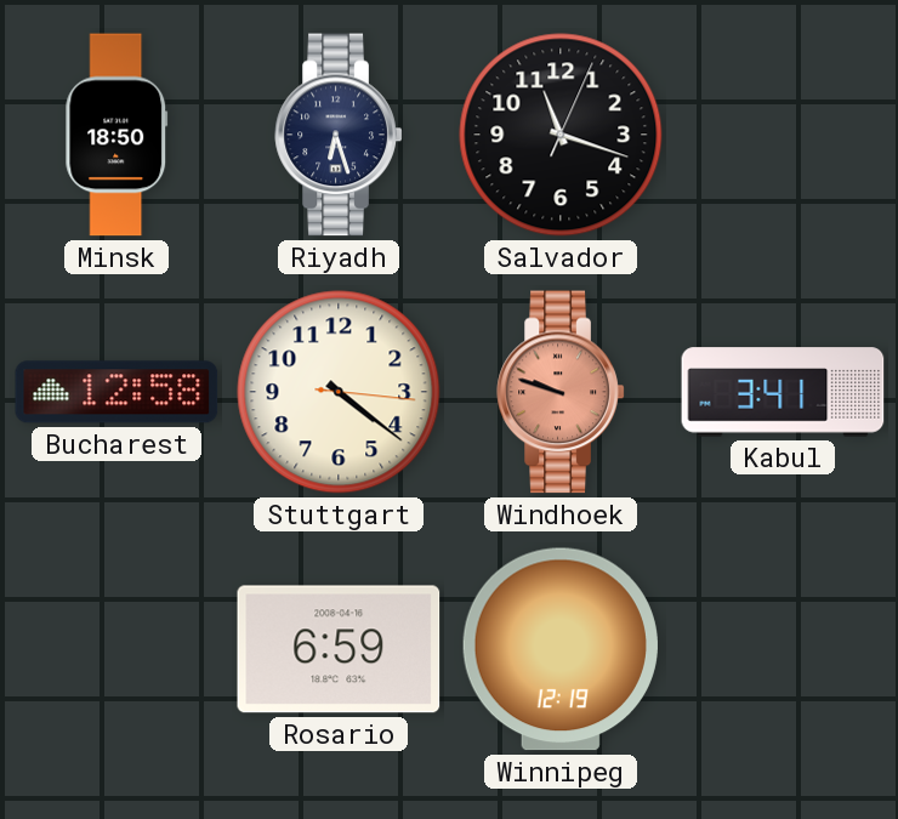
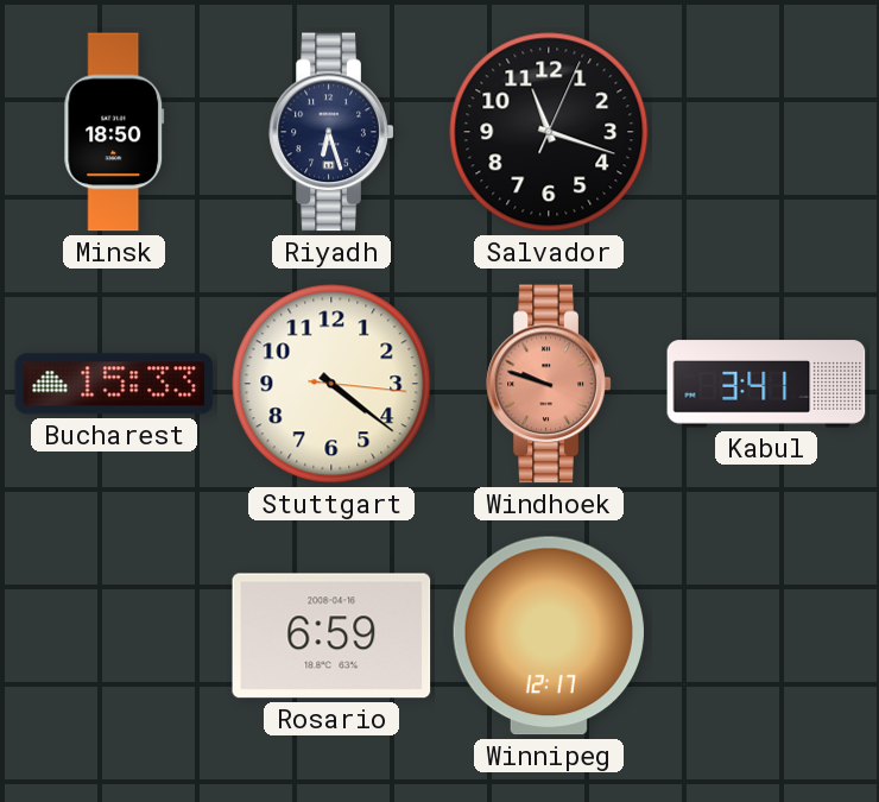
Bucharest: 12:58 -> 15:33
Winnipeg: 12:19 -> 12:17
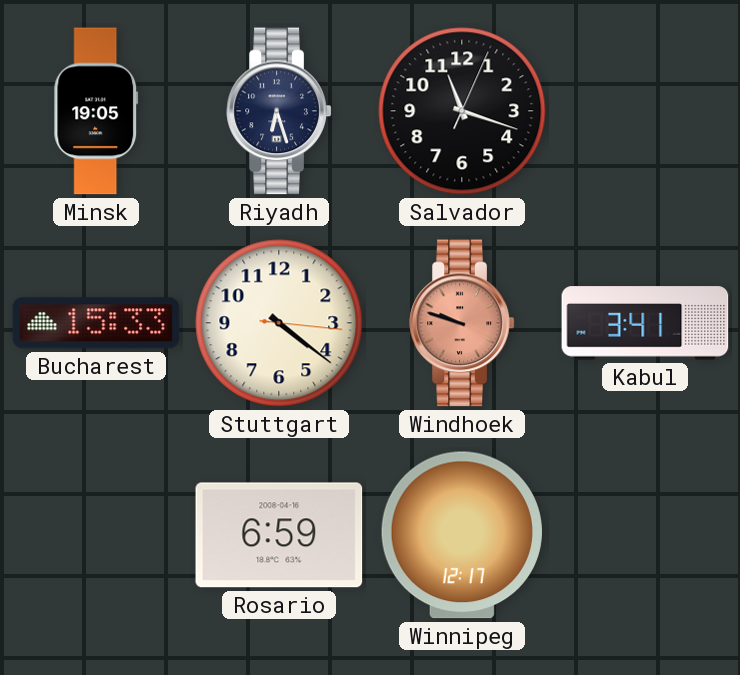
Minsk: 18:50 -> 19:05
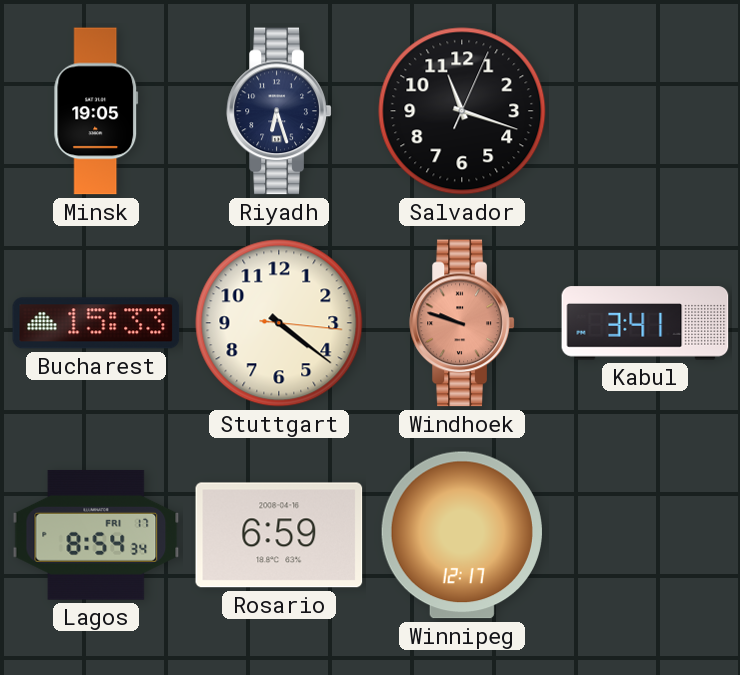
Lagos: none -> 8:54
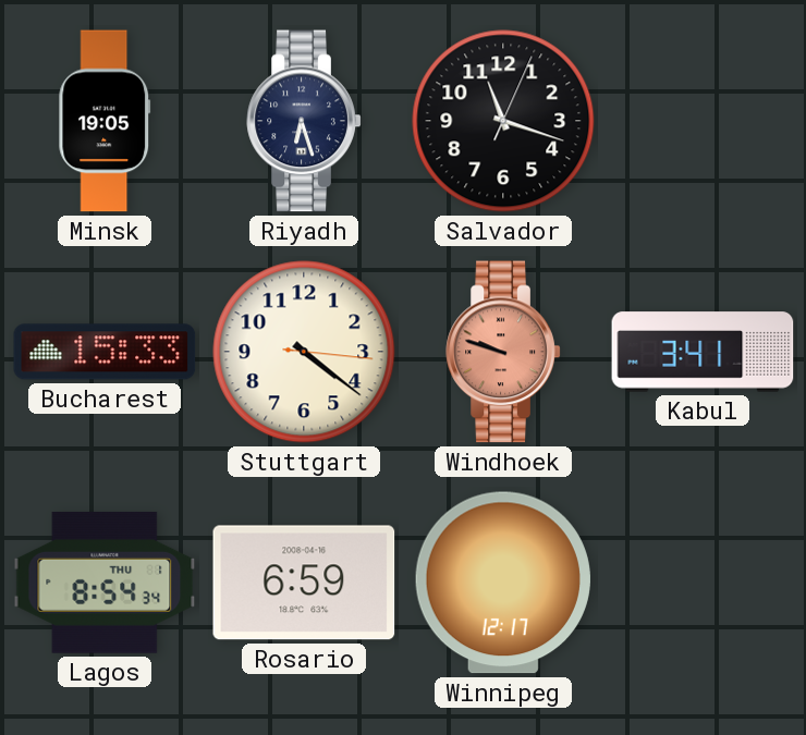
Lagos date: FRI 17 -> THU 1
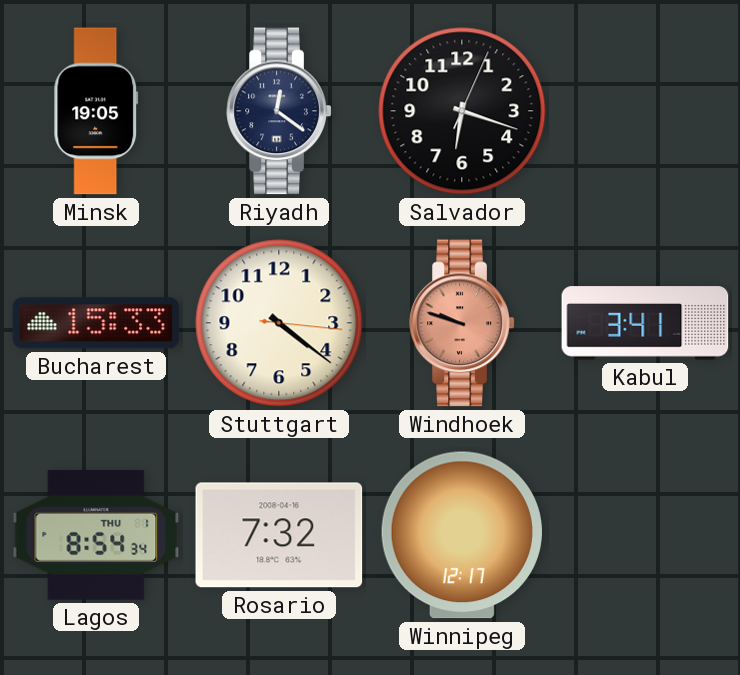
Riyadh: 6:27 -> 12:21
Salvador: 11:18 -> 6:18
Rosario: 6:59 -> 7:32
